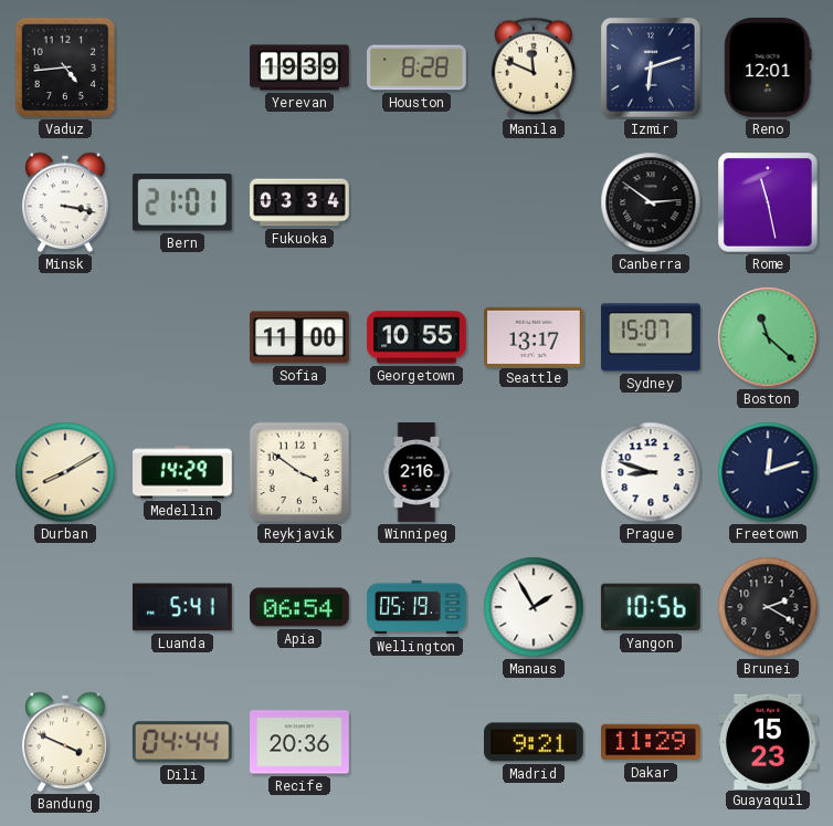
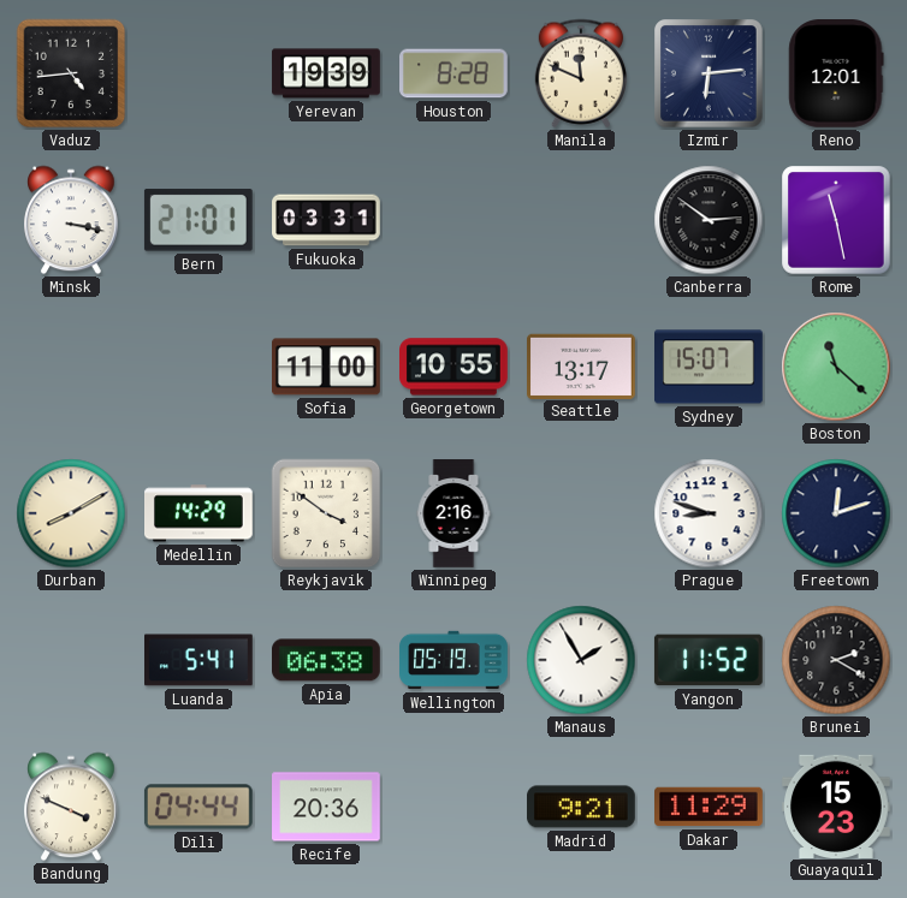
Izmir: 6:12 -> 6:14
Fukuoka: 03:34 -> 03:31
Apia: 06:54 -> 06:38
Yangon: 10:56 -> 11:52
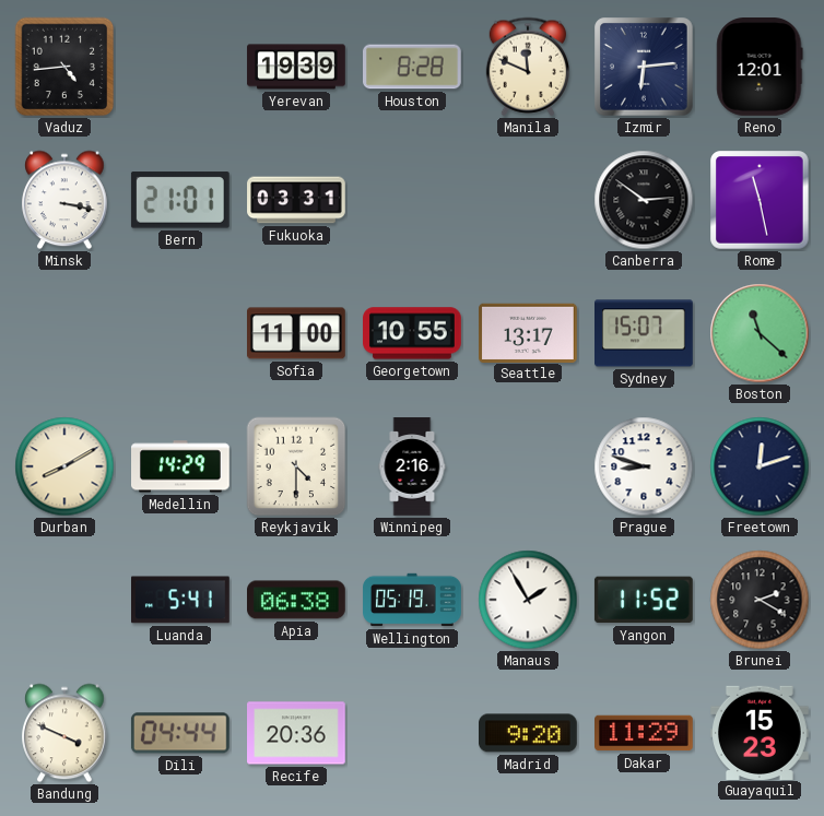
Reykjavik: 3:51 -> 4:30
Madrid: 9:21 -> 9:20
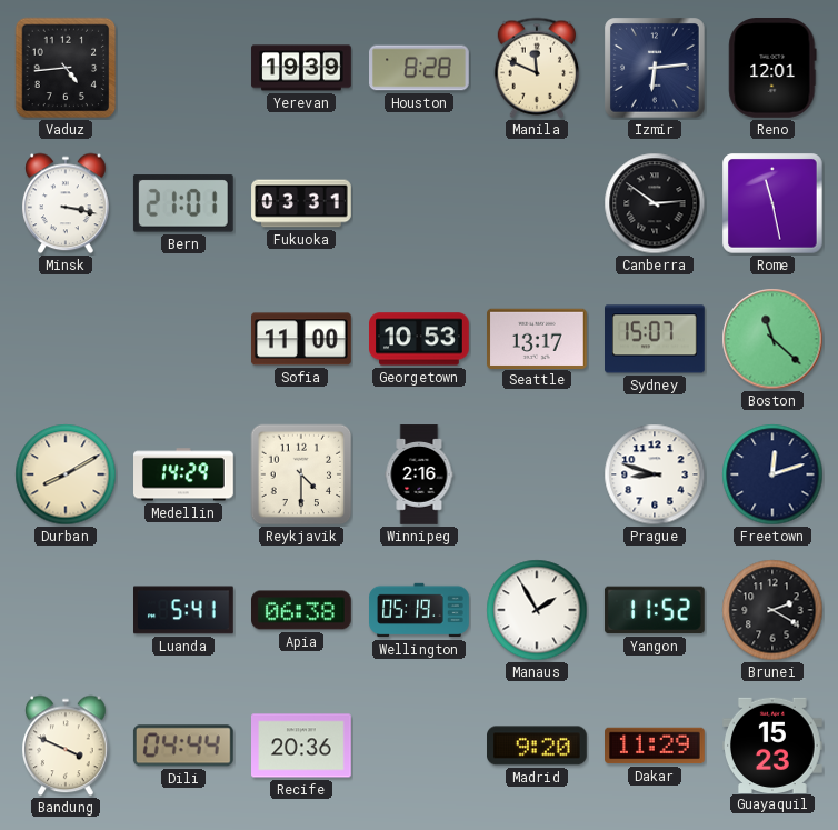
Georgetown: 10:55 -> 10:53
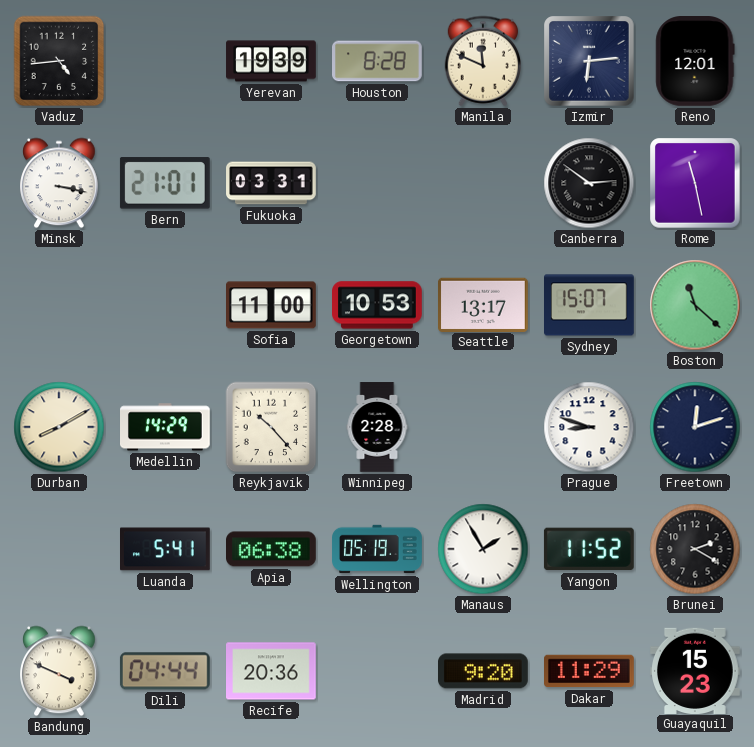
Reykjavik: 4:30 -> 10:23
Winnipeg: 2:16 -> 2:28
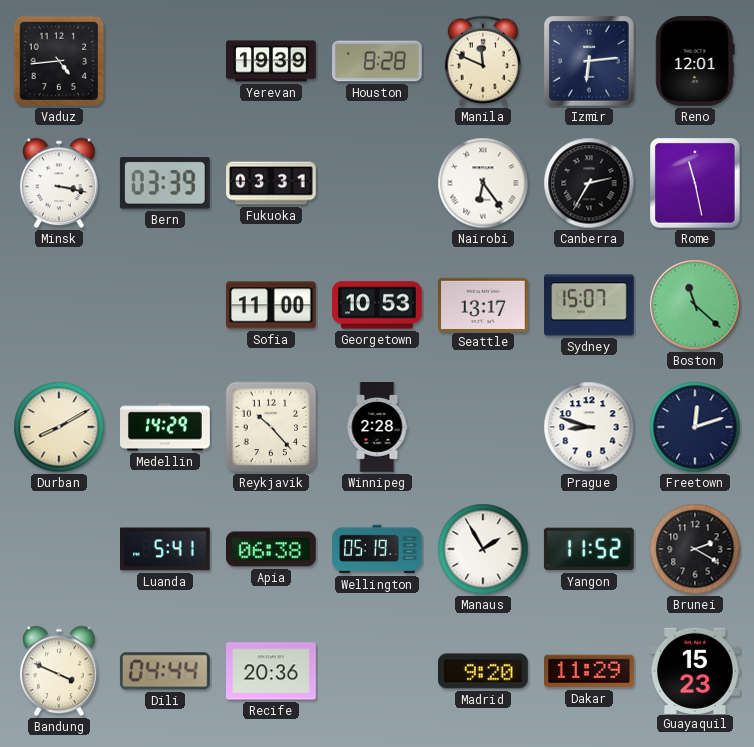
Bern: 21:01 -> 03:39
Nairobi: none -> 6:24
Canberra: 2:51 -> 2:35
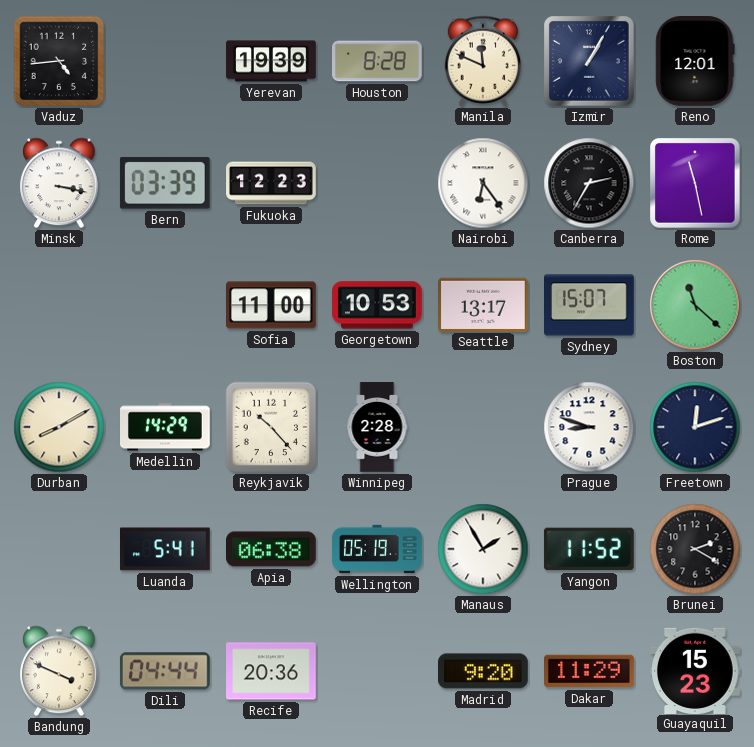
Izmir: 6:14 -> 1:05
Fukuoka: 03:31 -> 12:23
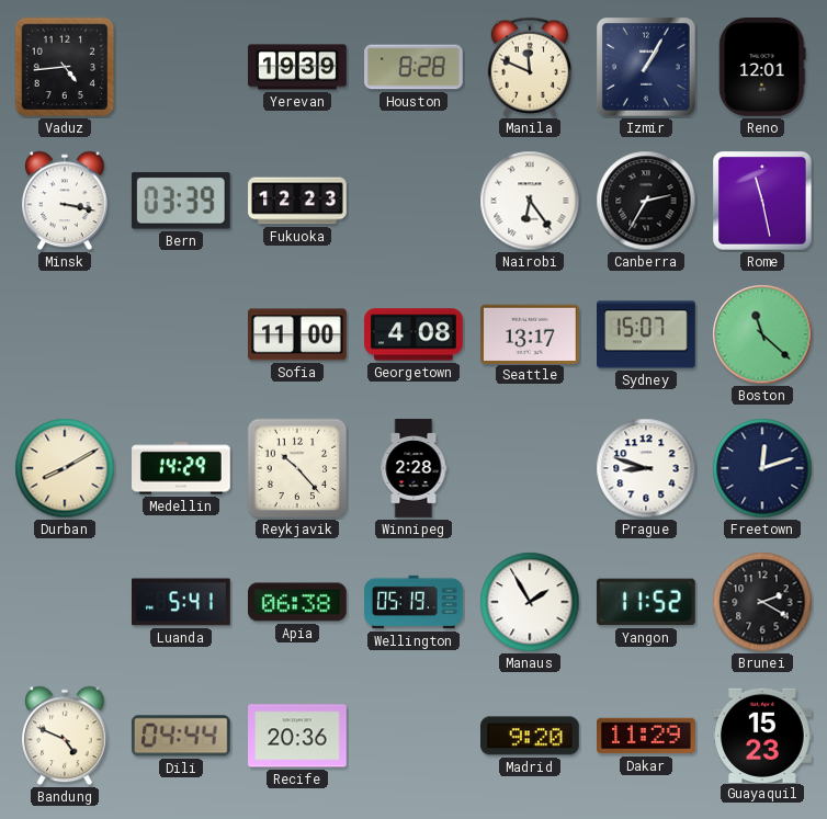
Georgetown: 10:53 -> 4:08
Bandung: 3:49 -> 4:49
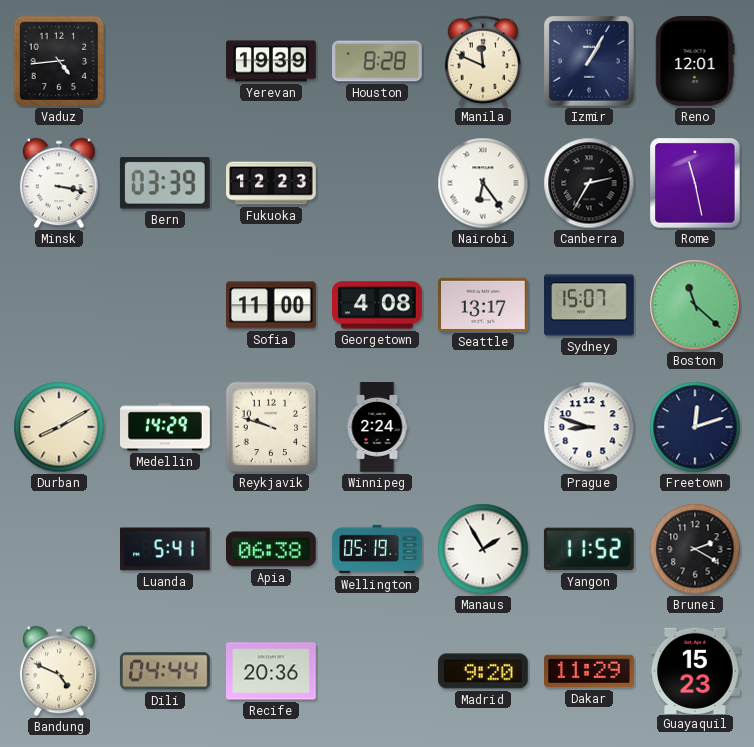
Reykjavik: 10:23 -> 9:48
Winnipeg: 2:28 -> 2:24
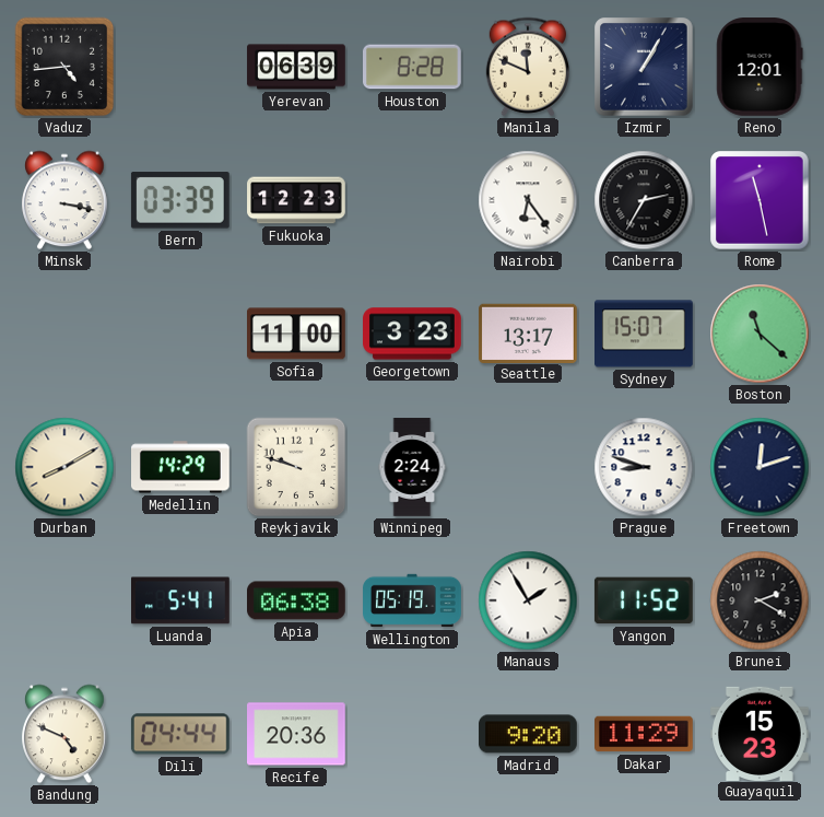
Yerevan: 19:39 -> 06:39
Georgetown: 4:08 -> 3:23
